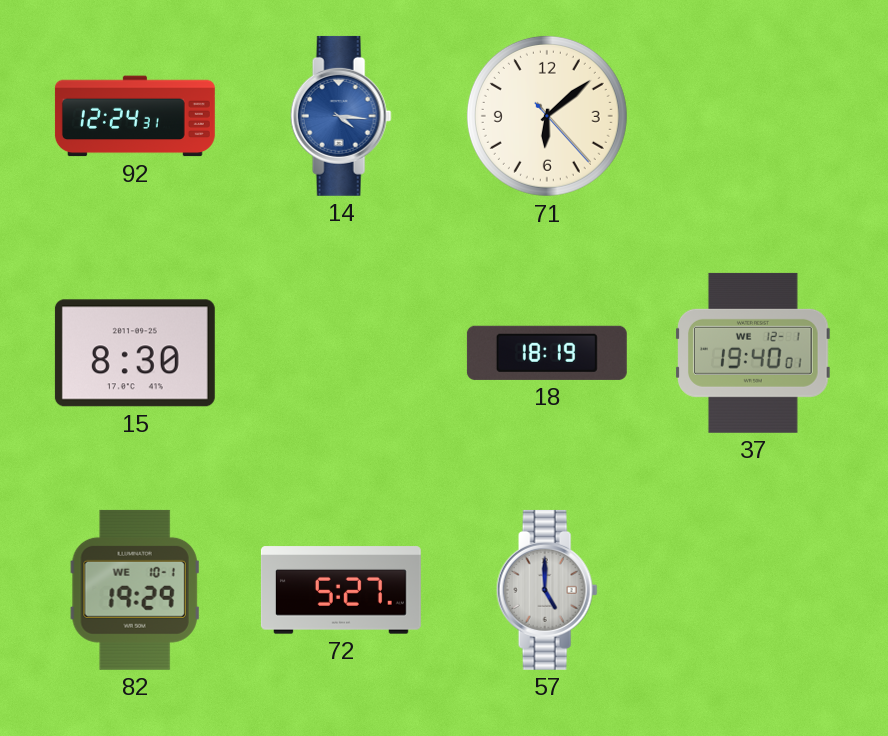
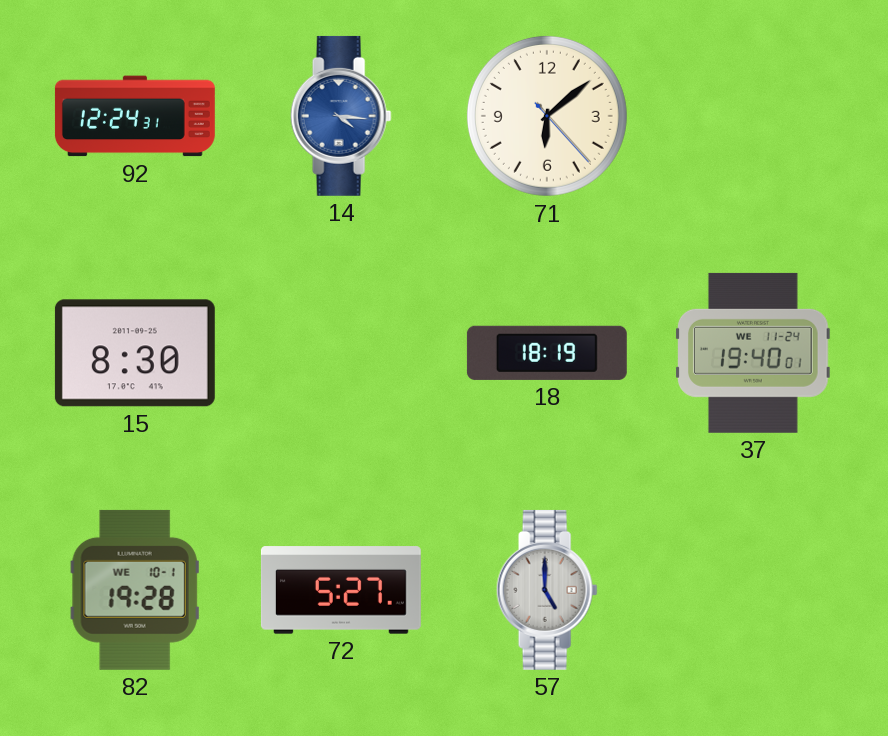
37 date: WE 12-1 -> WE 11-24
82: 19:29 -> 19:28
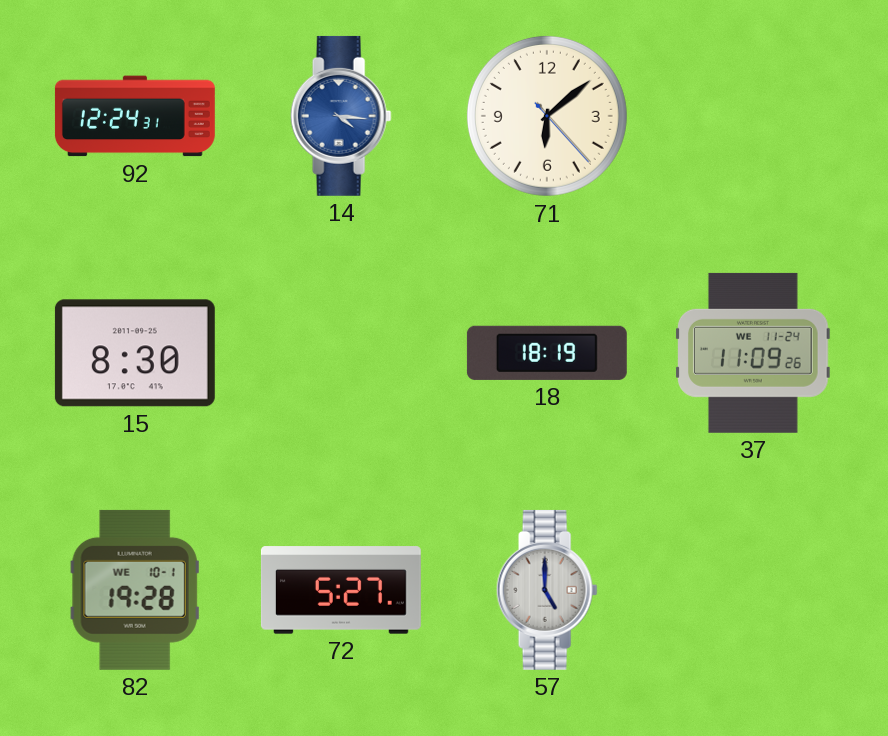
37: 19:40 -> 11:09
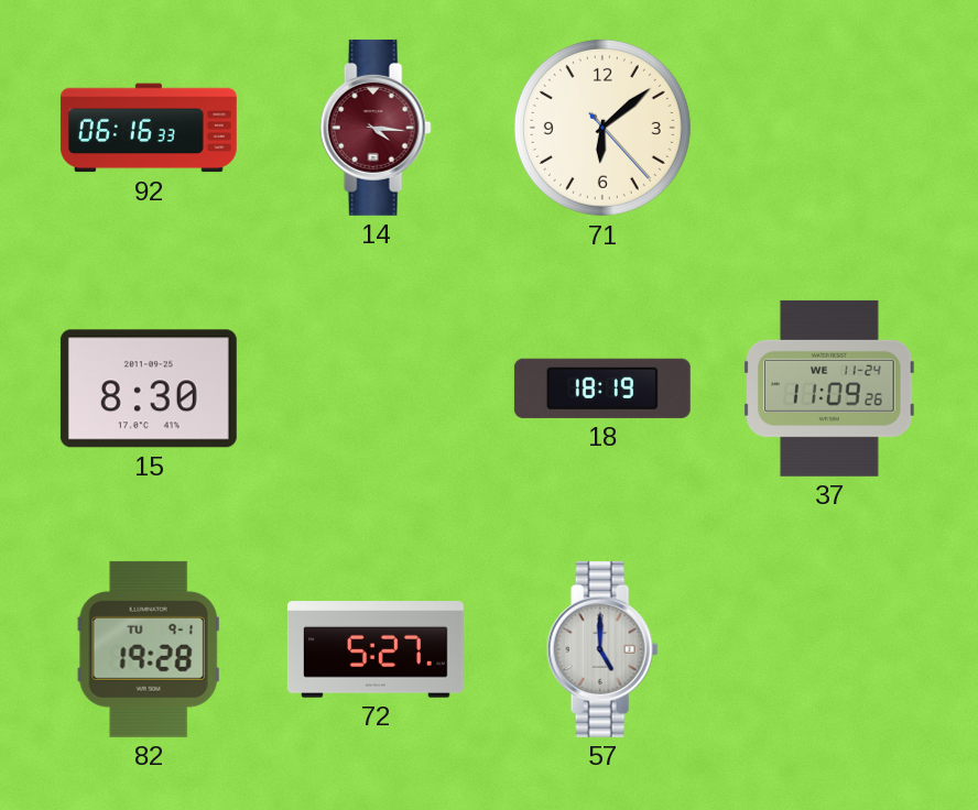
92: 12:24 -> 06:16
14 dial: blue -> burgundy
82 date: WE 10-1 -> TU 9-1
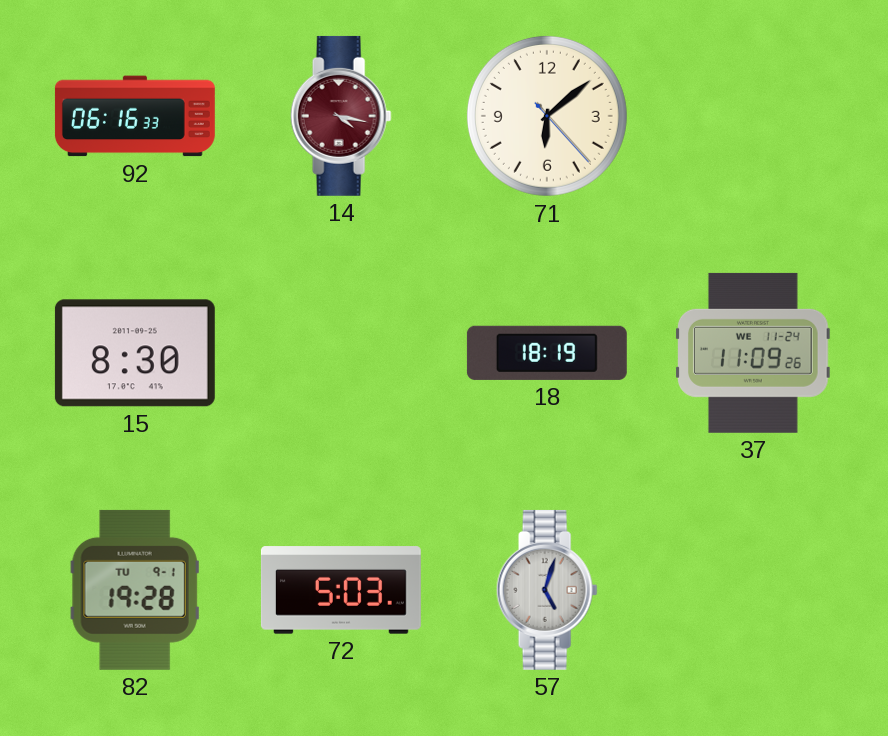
14: 4:16 -> 4:17
72: 5:27 -> 5:03
57: 5:00 -> 5:03
